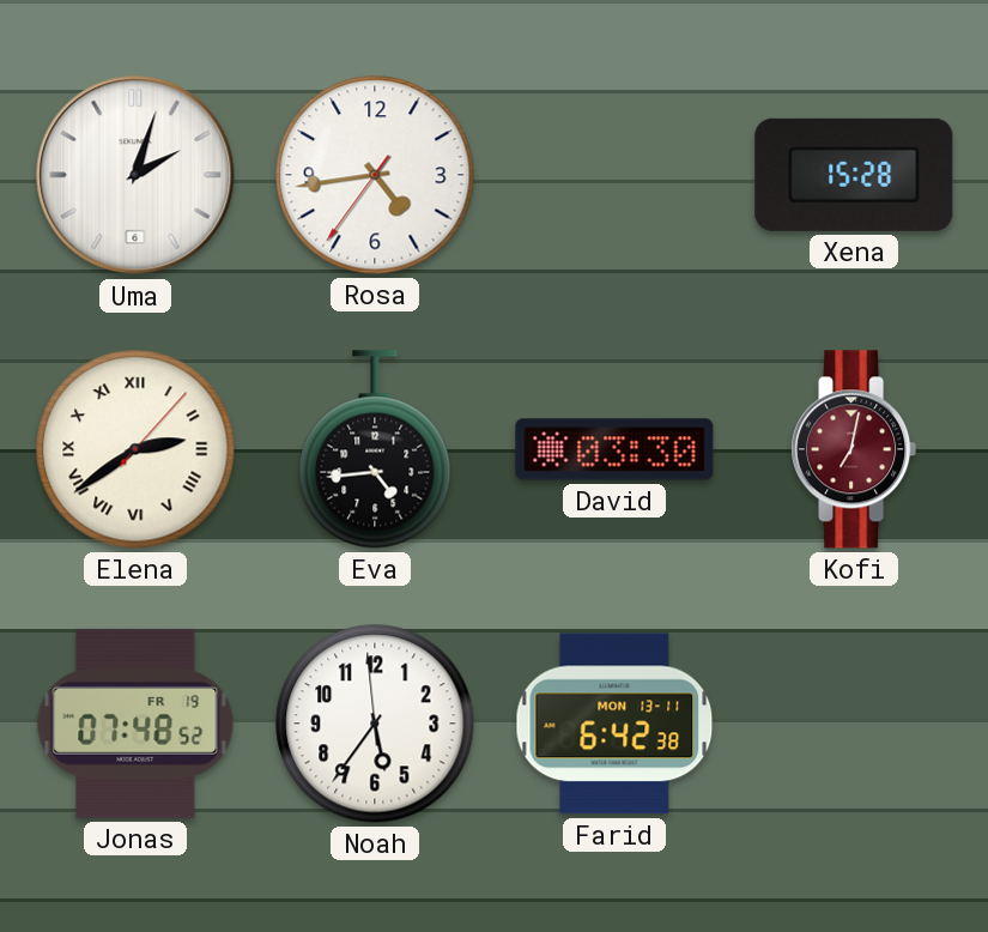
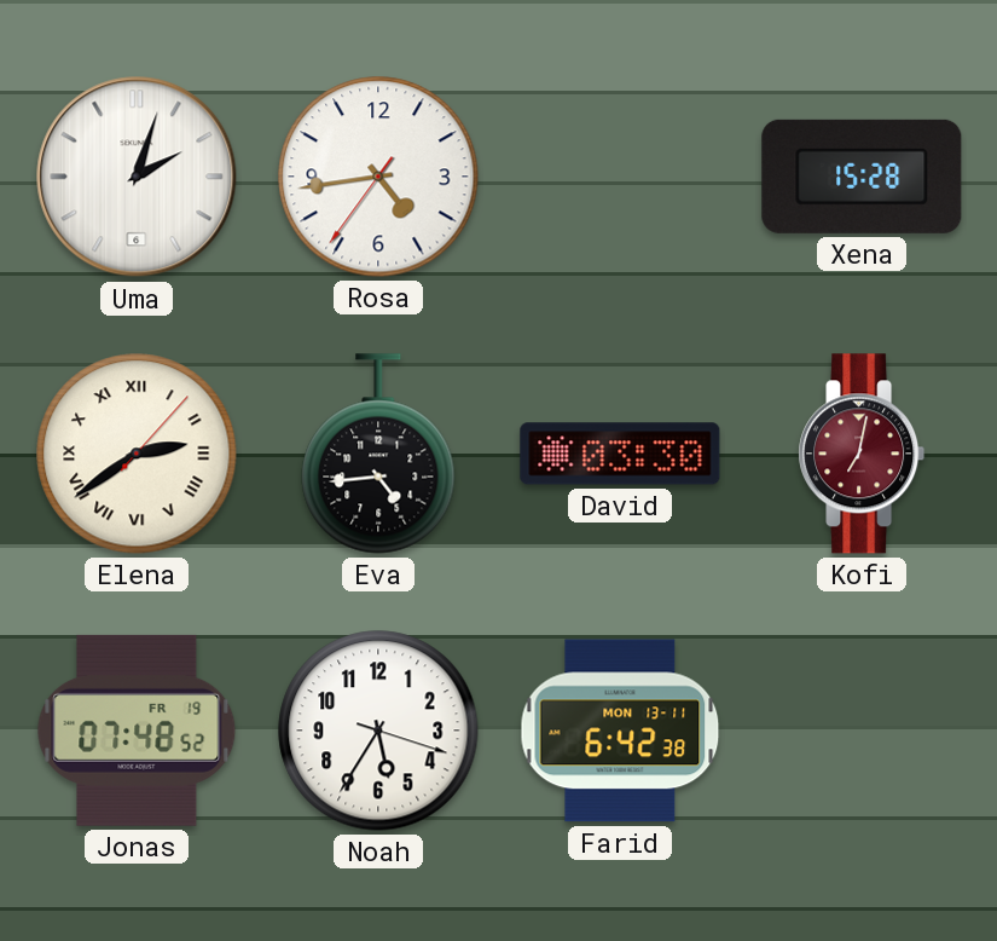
Noah: 5:35:59 -> 5:35:18
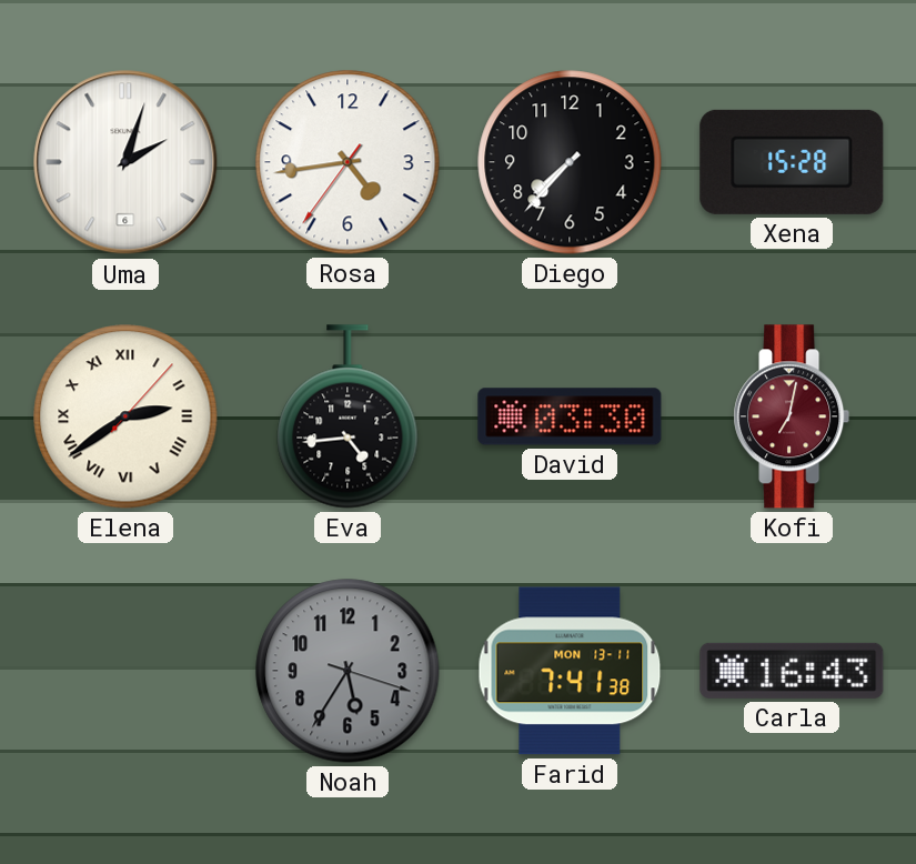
Diego: none -> 7:37
Jonas: 07:48 -> none
Noah dial: white -> grey
Farid: 6:42 -> 7:41
Carla: none -> 16:43
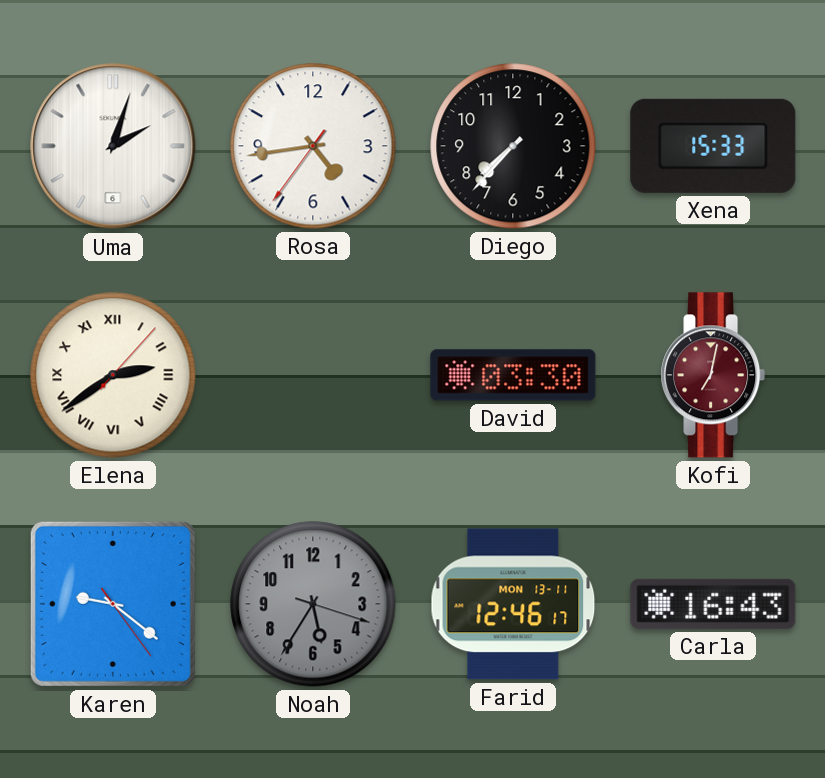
Xena: 15:28 -> 15:33
Eva: 4:44 -> none
Karen: none -> 9:21
Farid: 7:41 -> 12:46
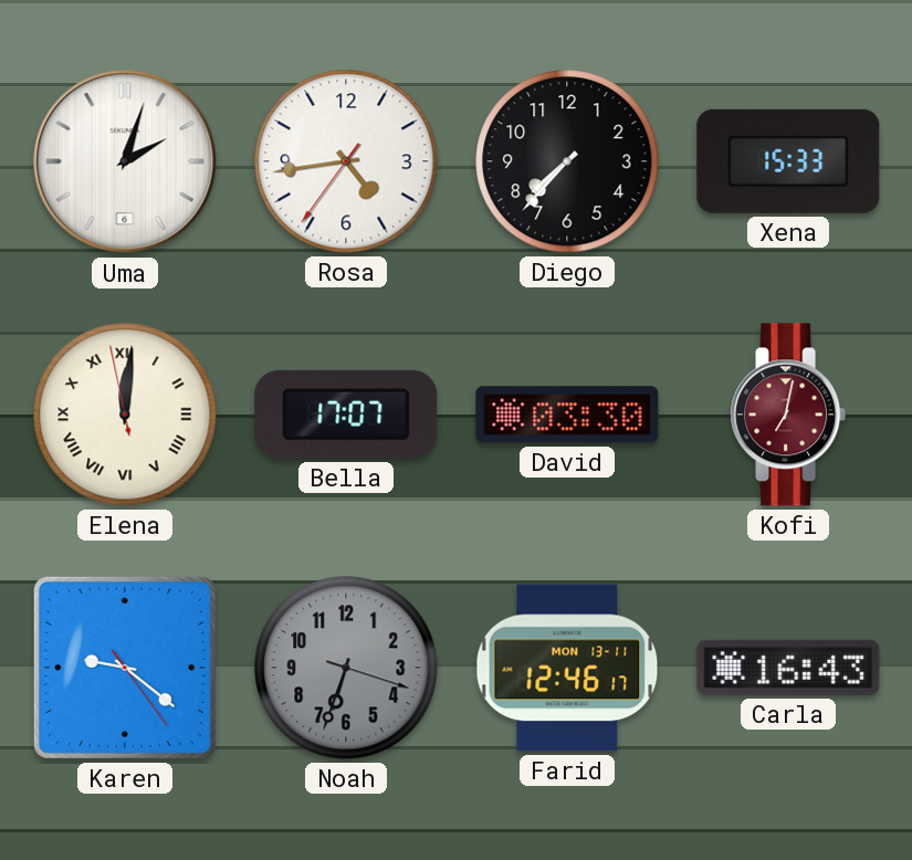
Elena: 2:39 -> 12:00
Bella: none -> 17:07
Noah: 5:35 -> 6:33
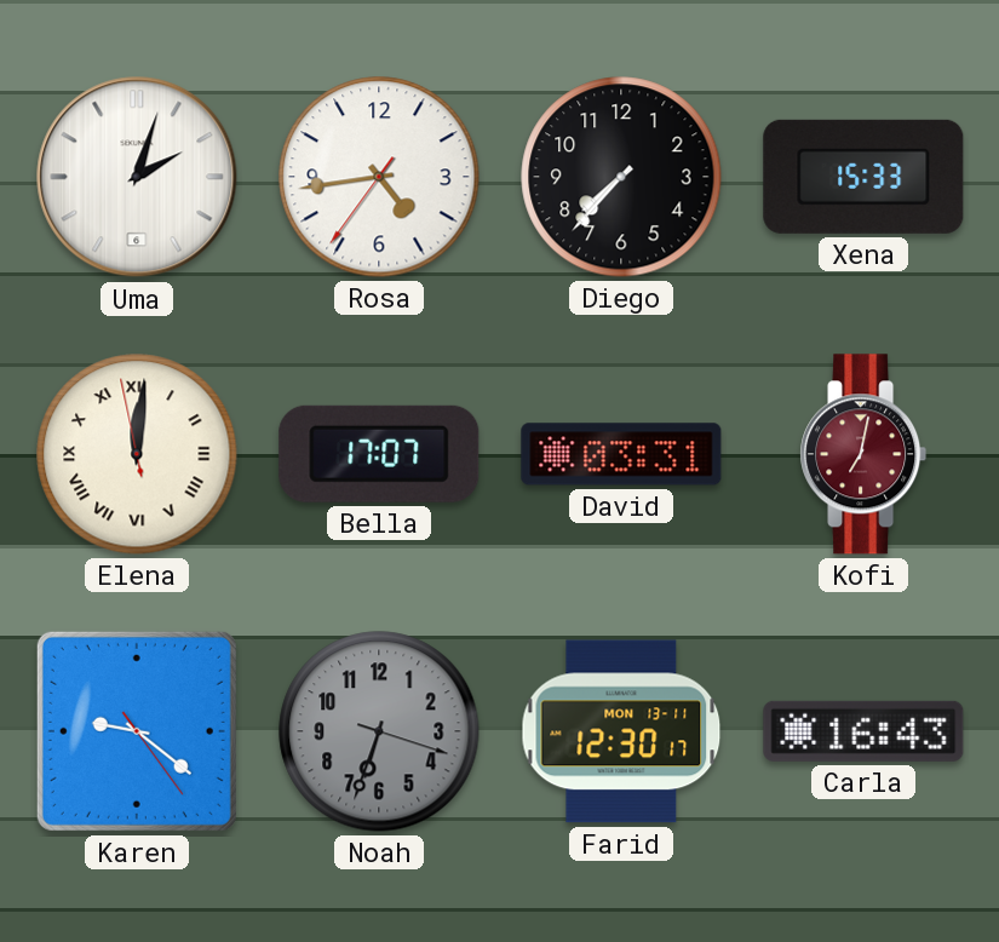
David: 03:30 -> 03:31
Farid: 12:46 -> 12:30
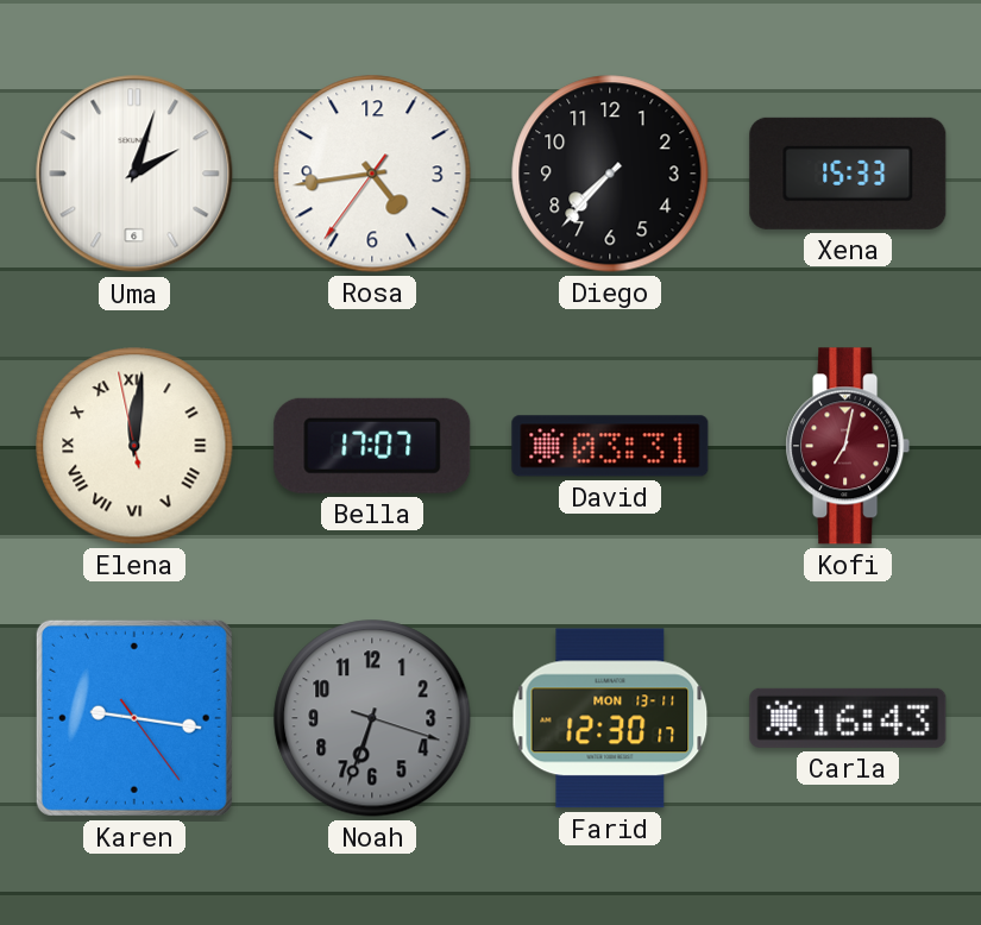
Karen: 9:21 -> 9:16
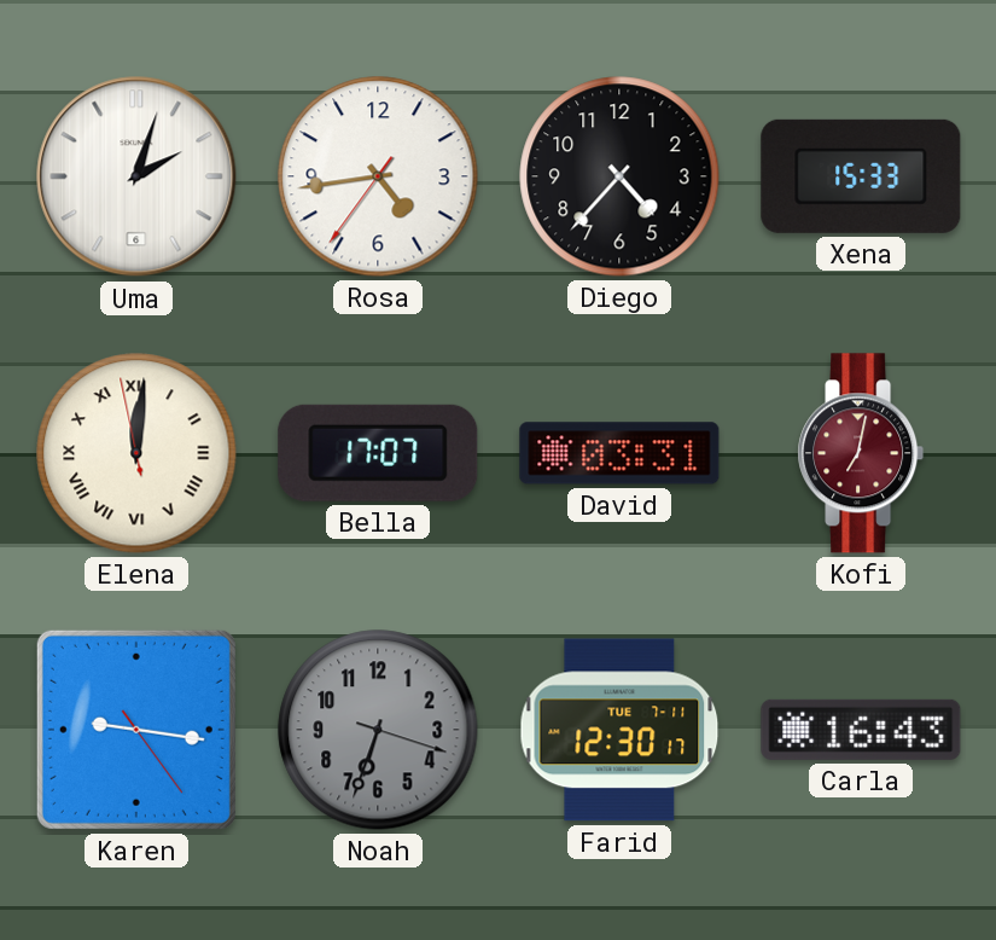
Diego: 7:37 -> 4:37
Farid date: MON 13-11 -> TUE 7-11
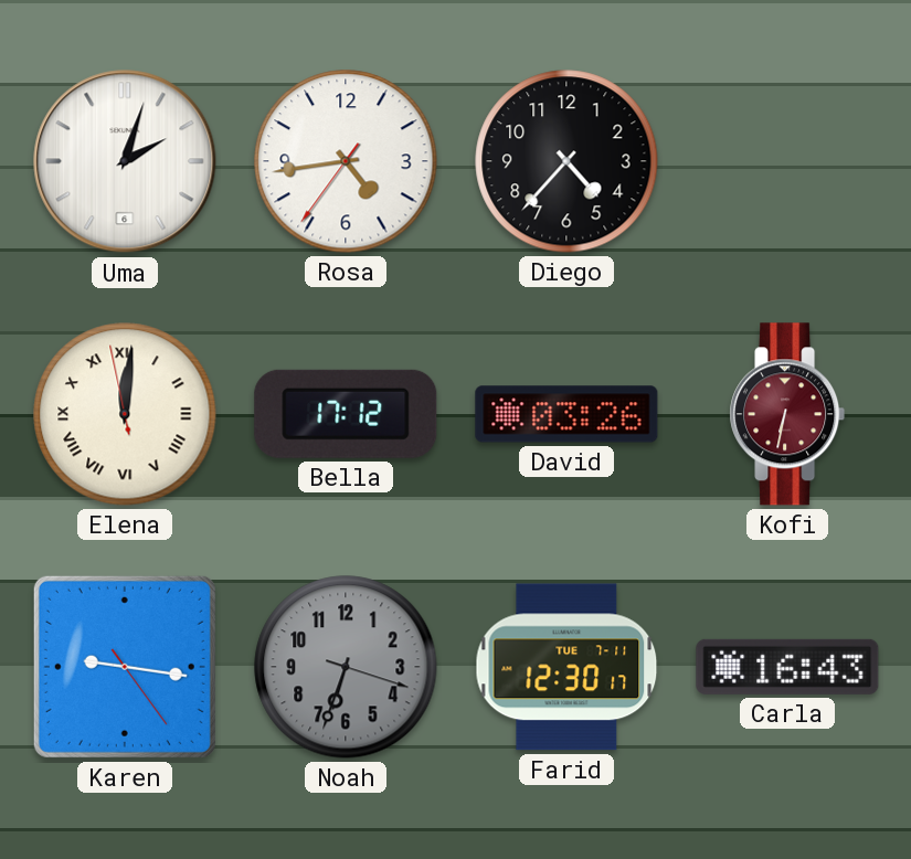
Xena: 15:33 -> none
Bella: 17:07 -> 17:12
David: 03:31 -> 03:26
Kofi: 7:02 -> 6:32
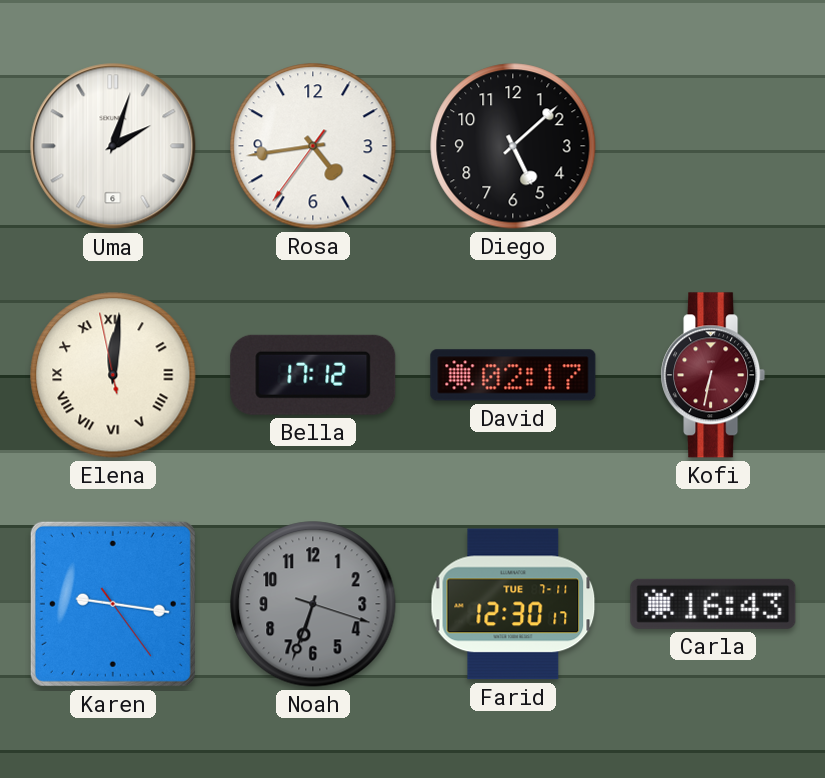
Diego: 4:37 -> 5:08
David: 03:26 -> 02:17
